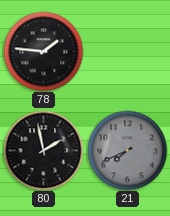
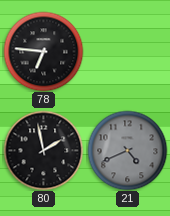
78: 1:46 -> 6:46
21: 7:41 -> 4:41
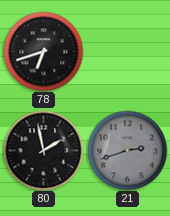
78: 6:46 -> 6:42
21: 4:41 -> 2:42
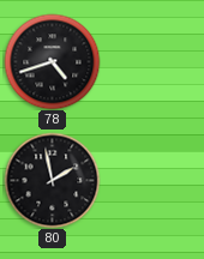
78: 6:42 -> 4:42
21: 2:42 -> none
